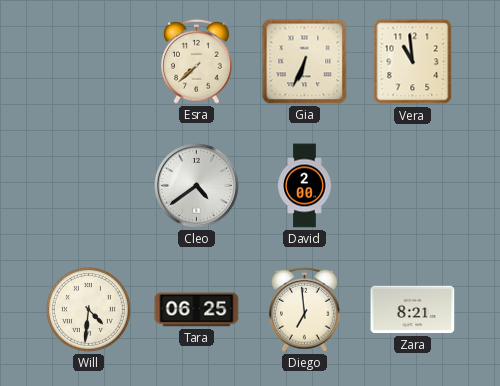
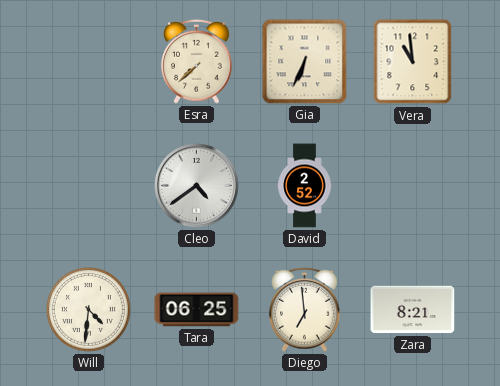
David: 2:00 -> 2:52
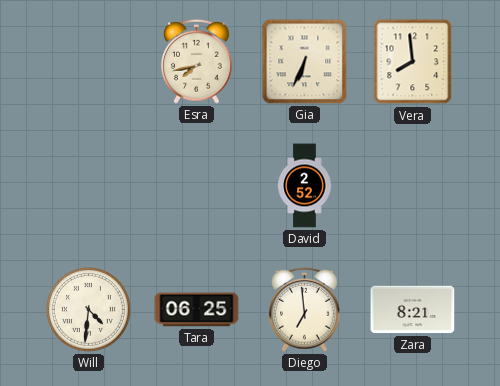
Esra: 7:38 -> 7:43
Vera: 10:59 -> 7:59
Cleo: 4:39 -> none
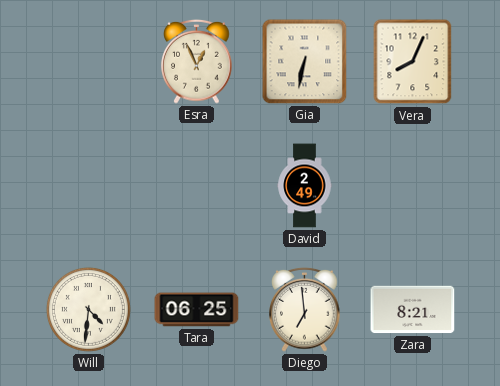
Esra: 7:43 -> 12:56
Gia: 6:34 -> 6:32
Vera: 7:59 -> 8:04
David: 2:52 -> 2:49
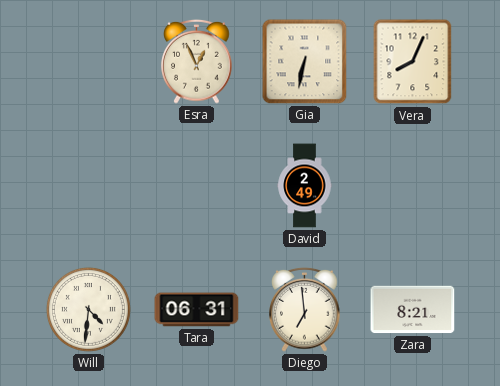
Tara: 06:25 -> 06:31
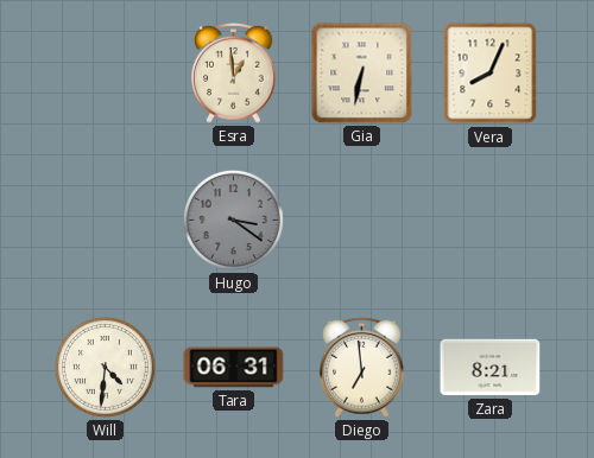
Esra: 12:56 -> 12:59
Hugo: none -> 3:21
David: 2:49 -> none
